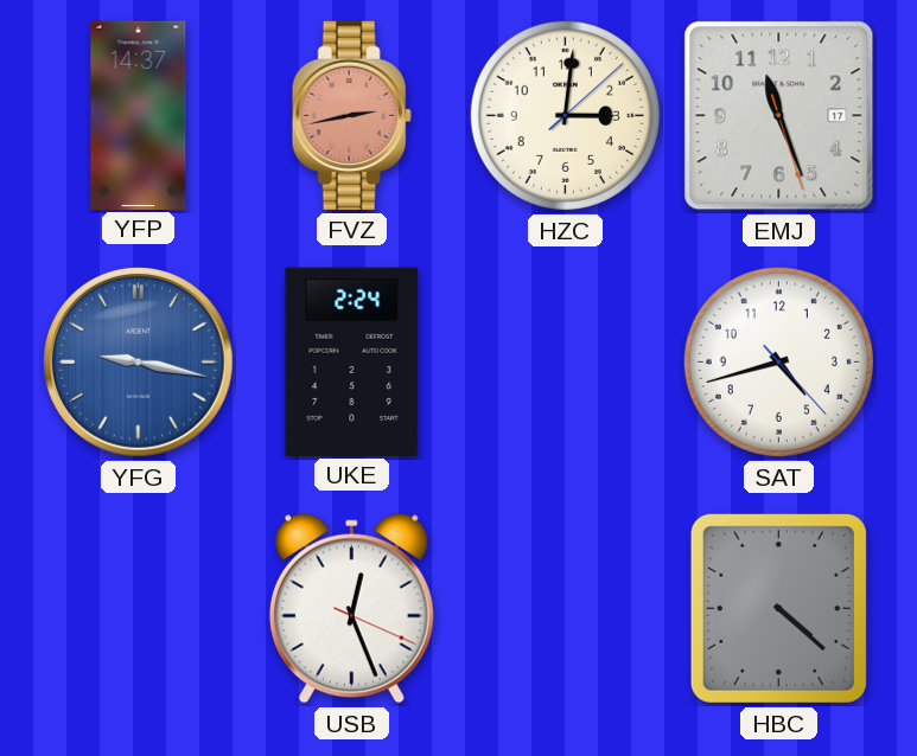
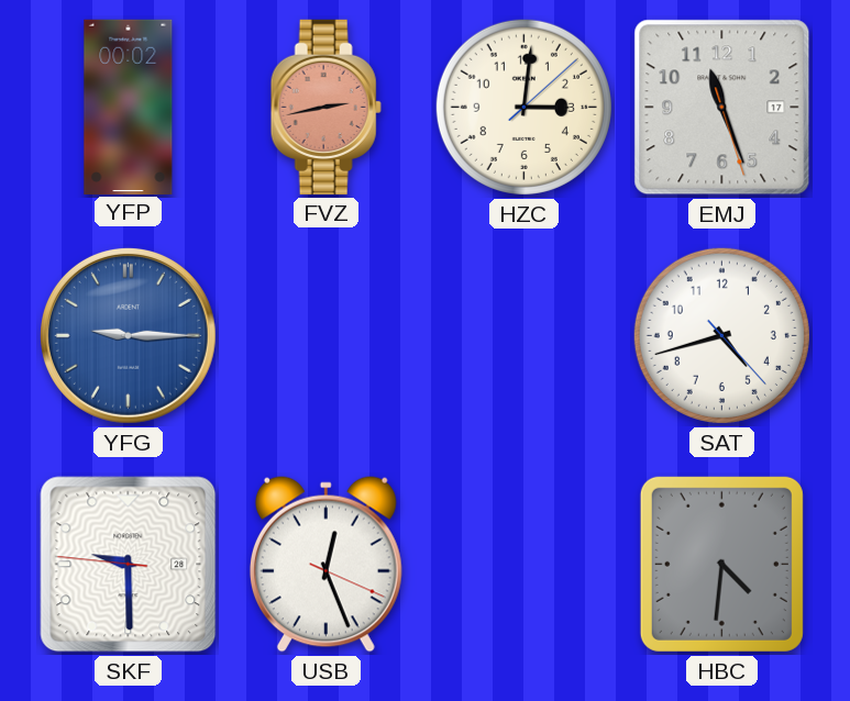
YFP: 14:37 -> 00:02
YFG: 9:17 -> 9:15
UKE: 2:24 -> none
SKF: none -> 9:29
HBC: 4:22 -> 4:31
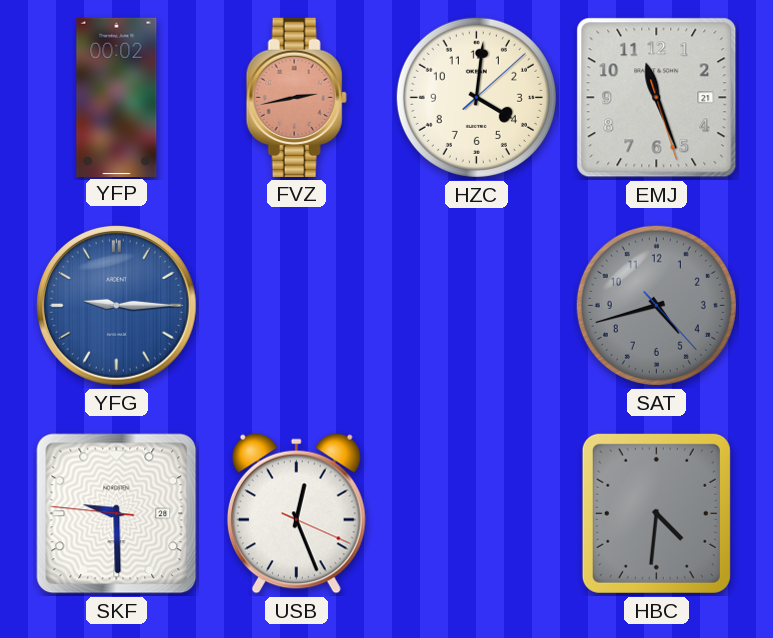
HZC: 3:01 -> 4:01
EMJ date: 17 -> 21
SAT dial: white -> grey
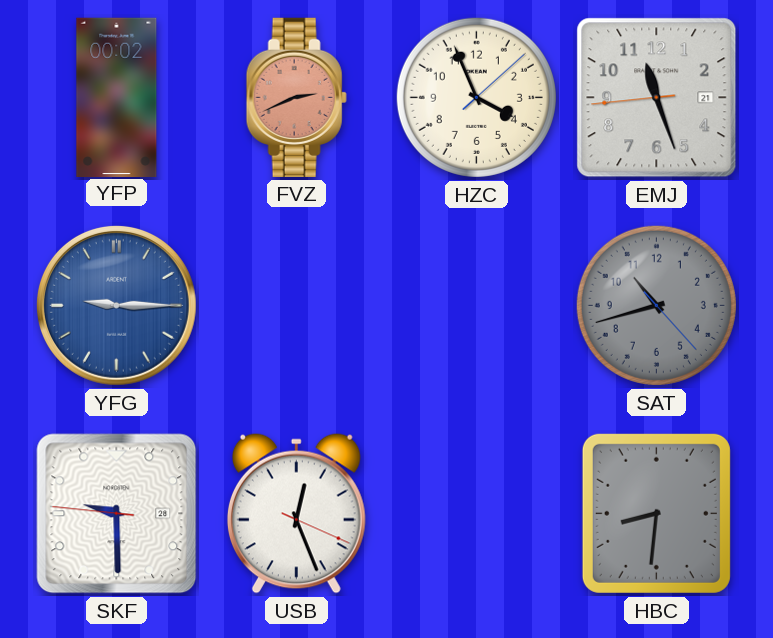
FVZ: 2:43 -> 2:41
HZC: 4:01 -> 3:56
EMJ: 11:26:27 -> 11:26:44
SAT: 4:42 -> 10:42
HBC: 4:31 -> 8:31
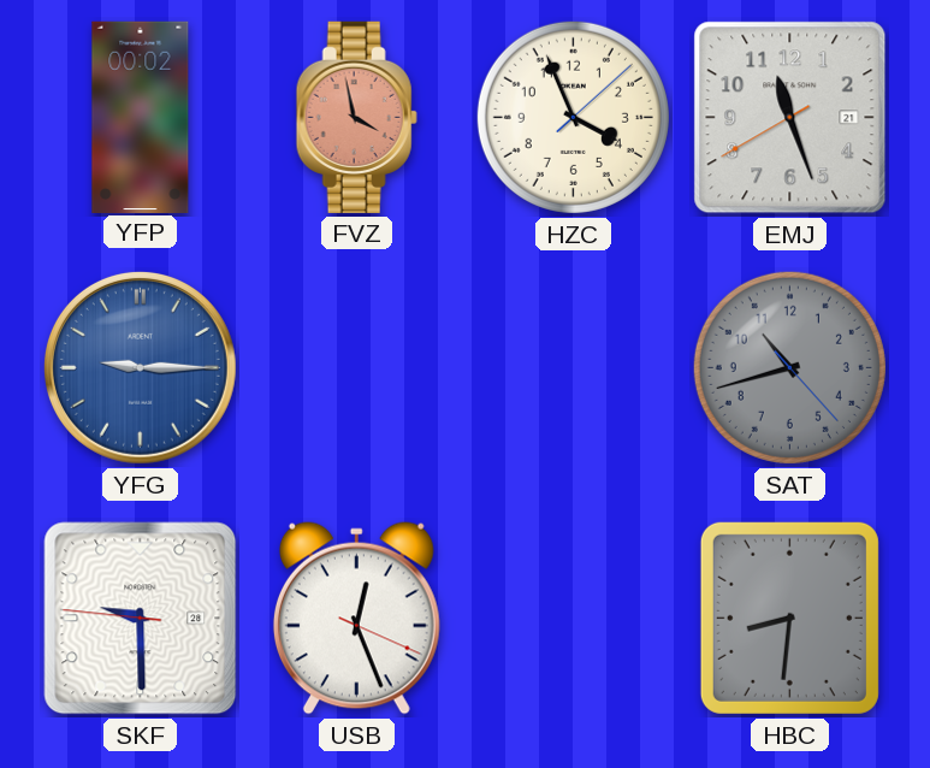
FVZ: 2:41 -> 3:58
EMJ: 11:26:44 -> 11:26:40
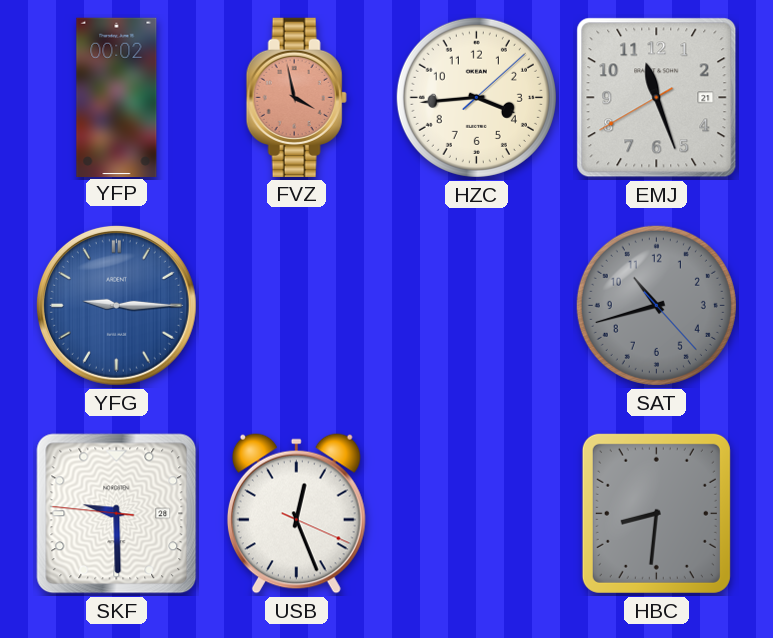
HZC: 3:56 -> 3:44
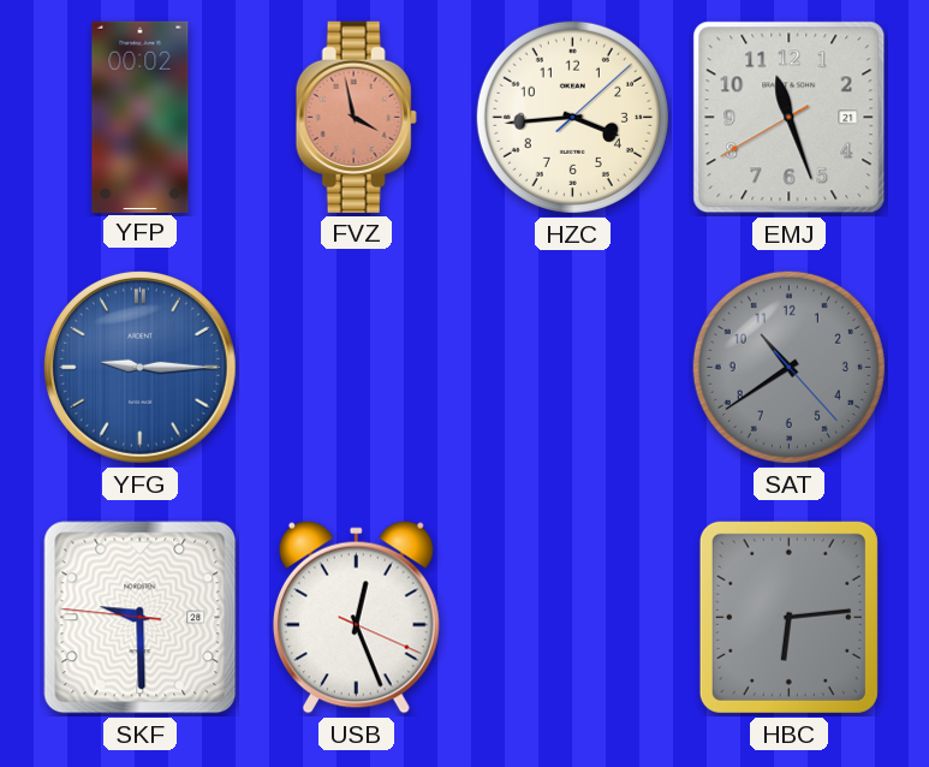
SAT: 10:42 -> 10:39
HBC: 8:31 -> 6:14
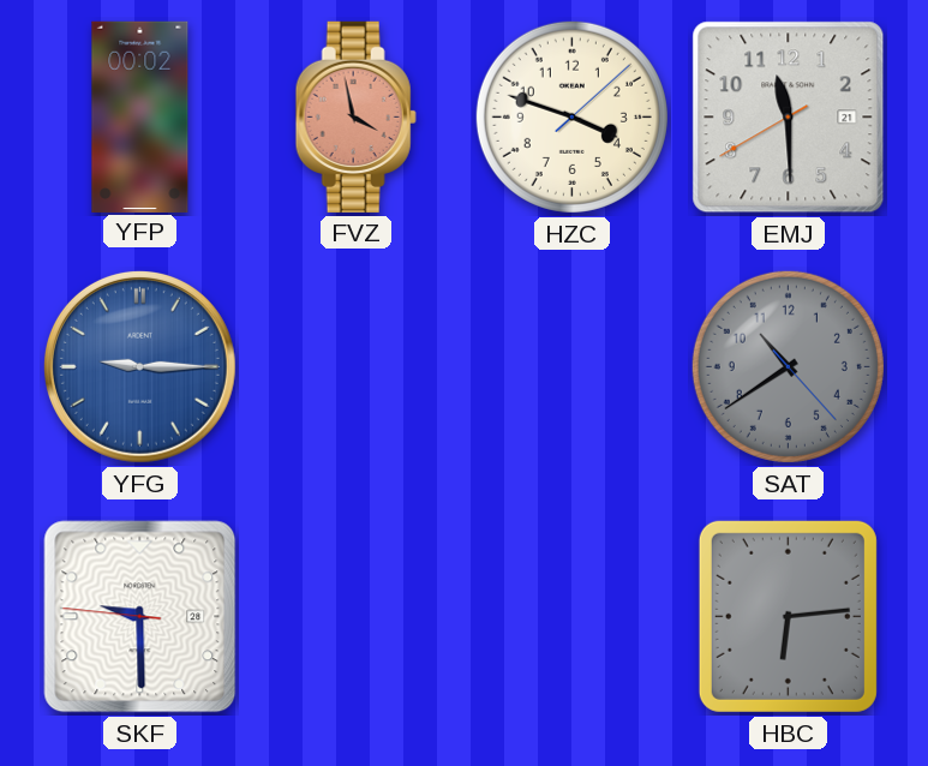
HZC: 3:44 -> 3:48
EMJ: 11:26 -> 11:29
USB: 12:26 -> none
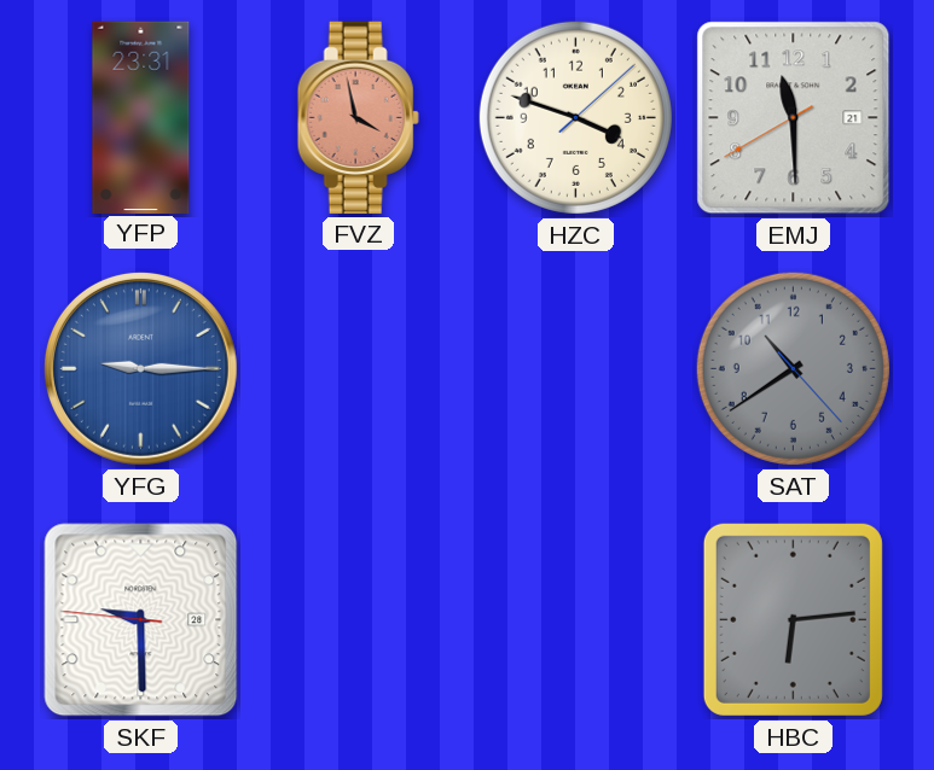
YFP: 00:02 -> 23:31
